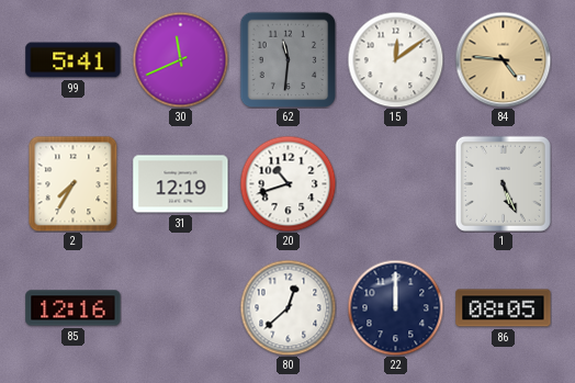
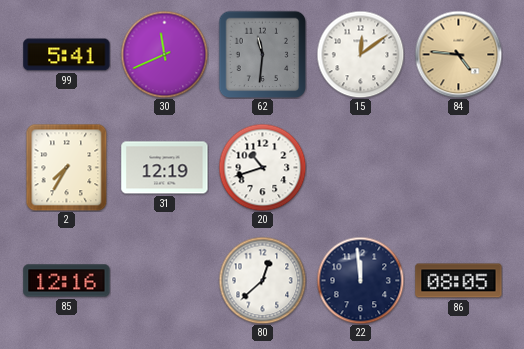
1: 5:26 -> none
22: 12:00 -> 11:59
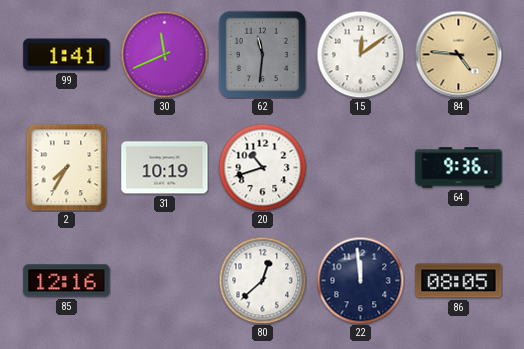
99: 5:41 -> 1:41
31: 12:19 -> 10:19
64: none -> 9:36
